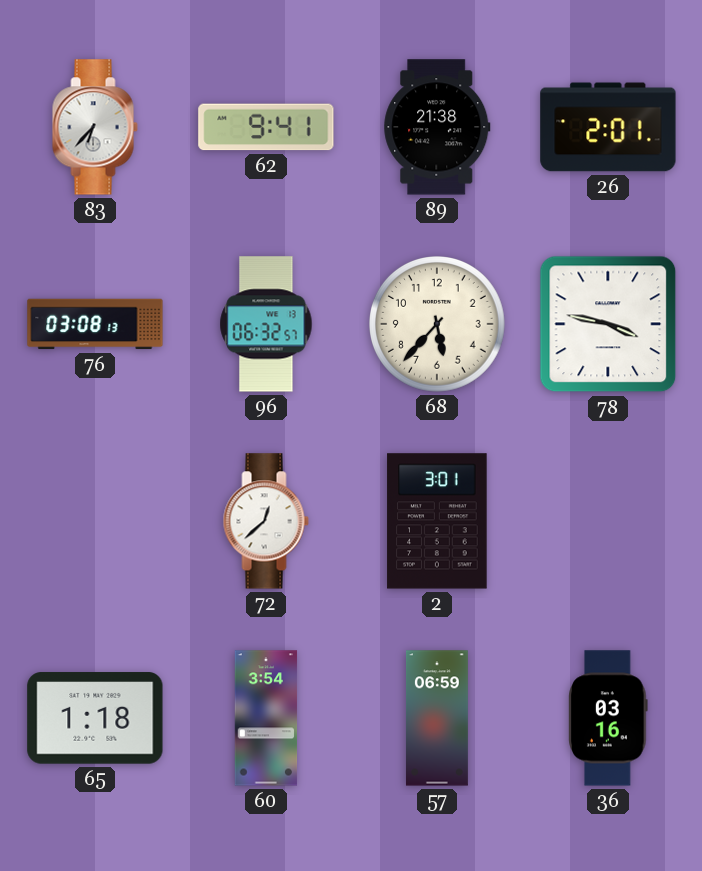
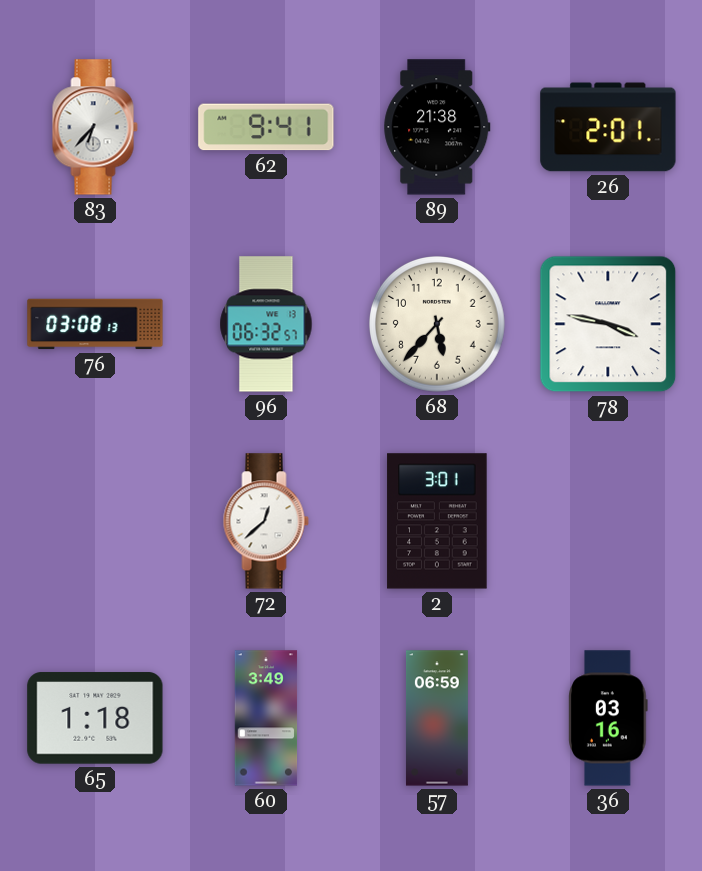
60: 3:54 -> 3:49
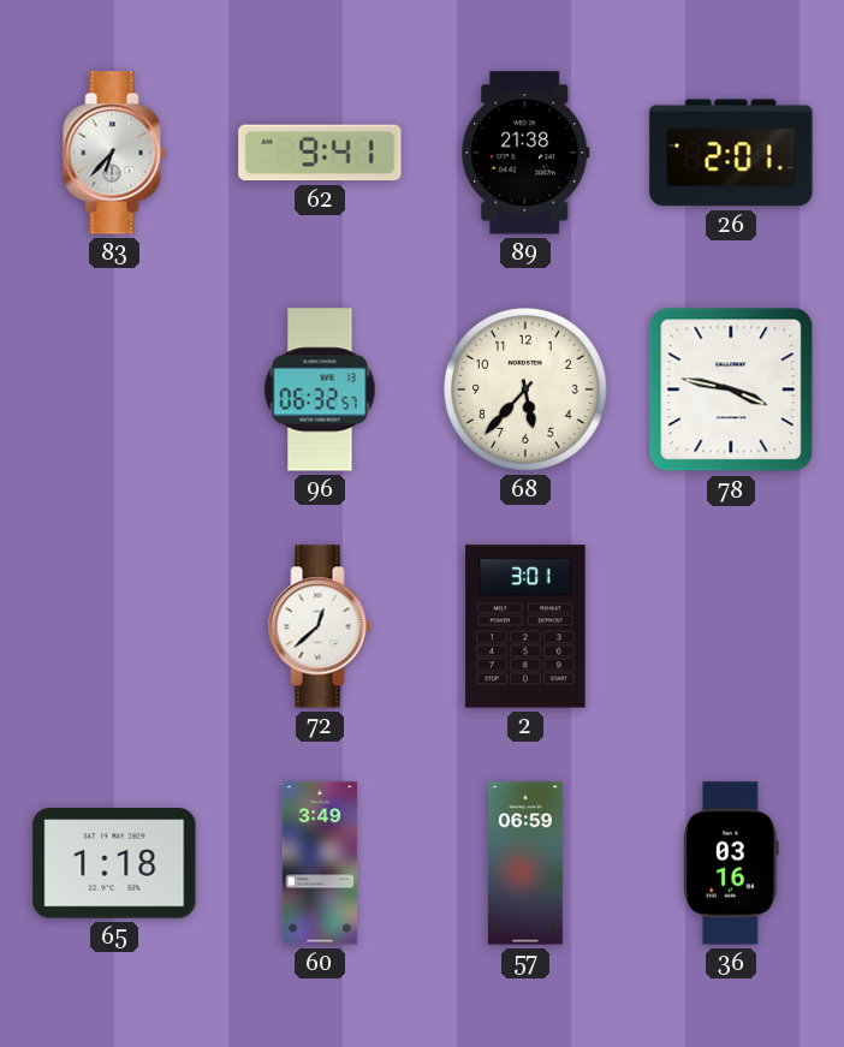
76: 03:08 -> none
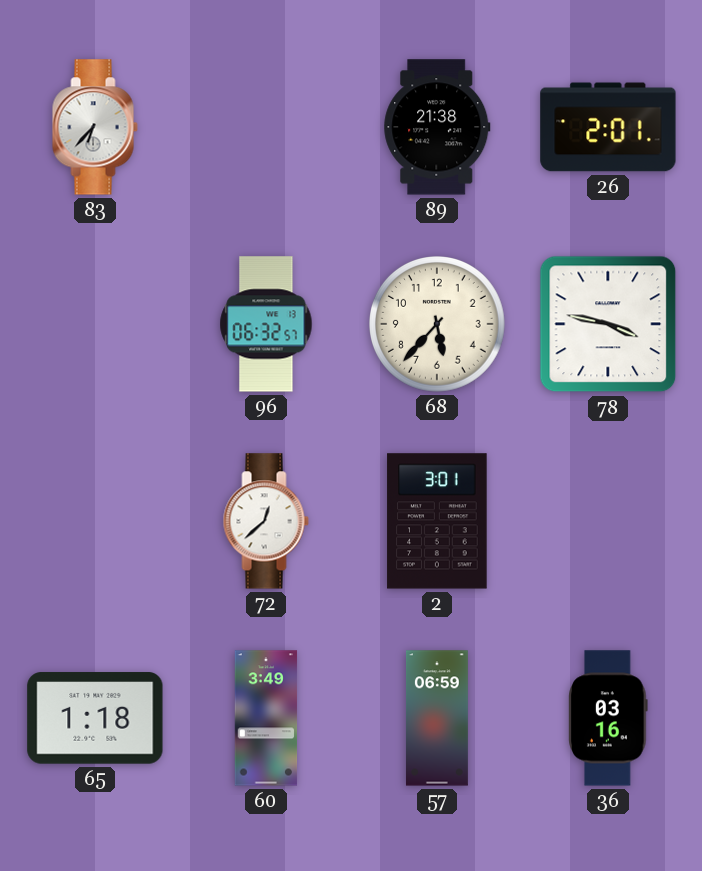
62: 9:41 -> none
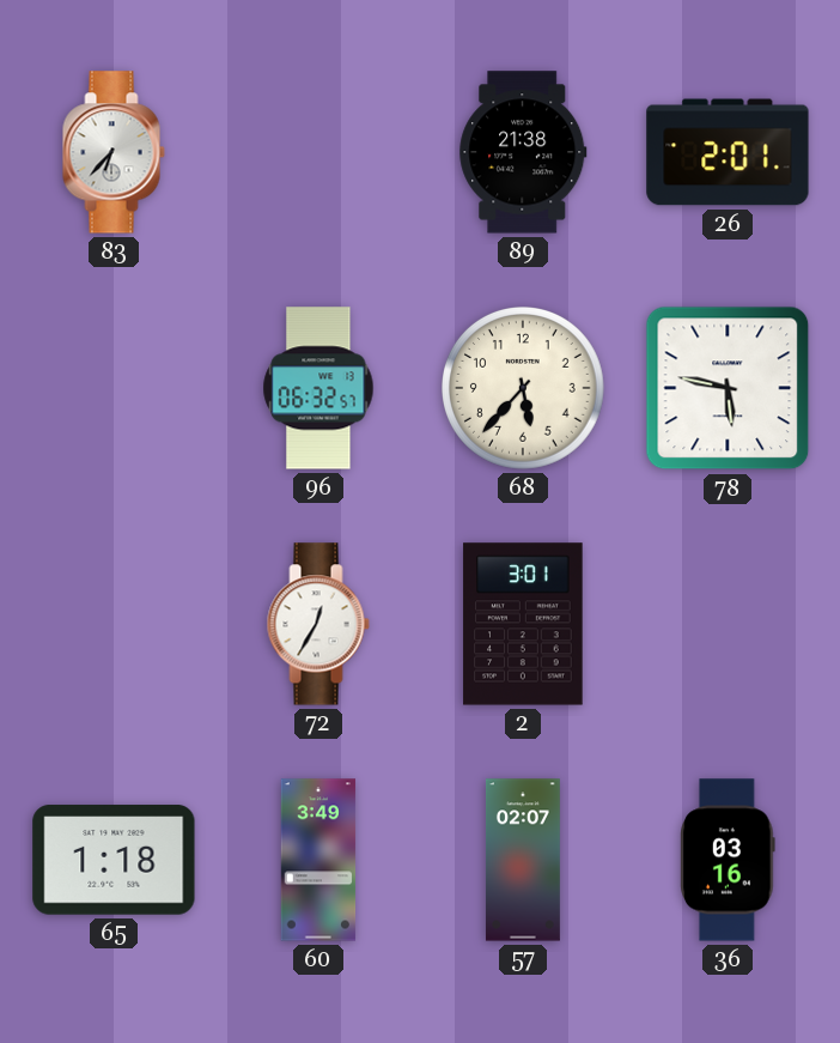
78: 3:47 -> 5:47
72: 12:38 -> 12:35
57: 06:59 -> 02:07
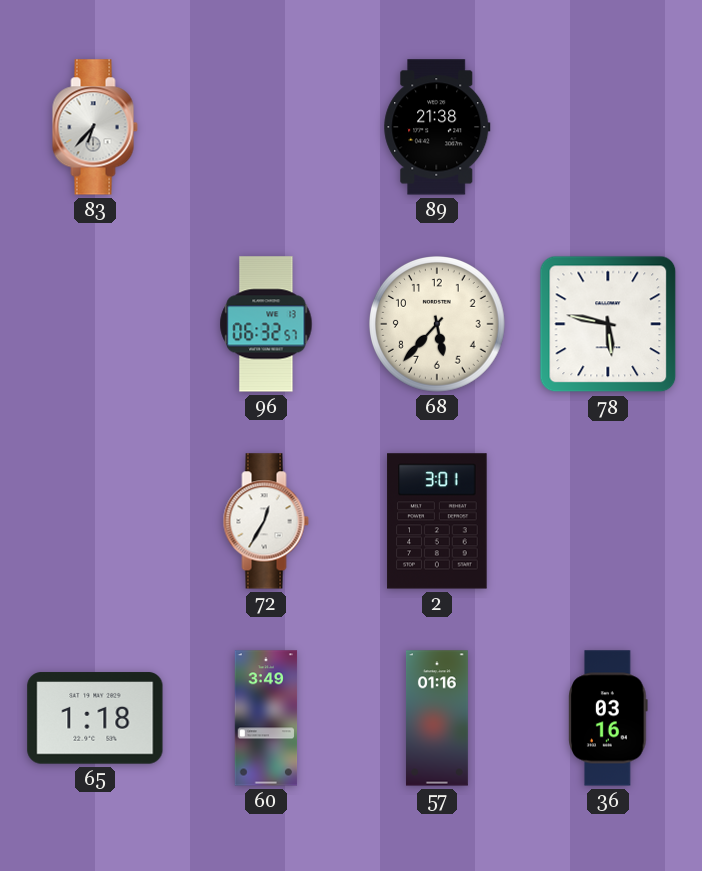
26: 2:01 -> none
57: 02:07 -> 01:16
